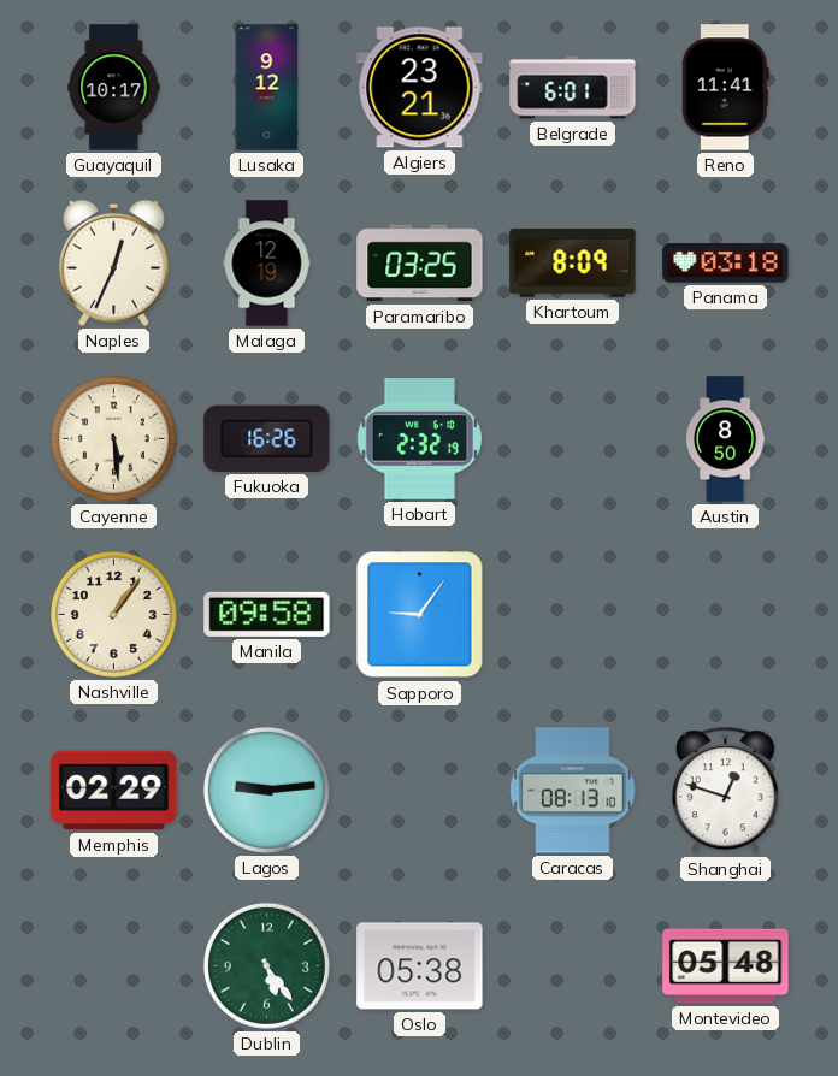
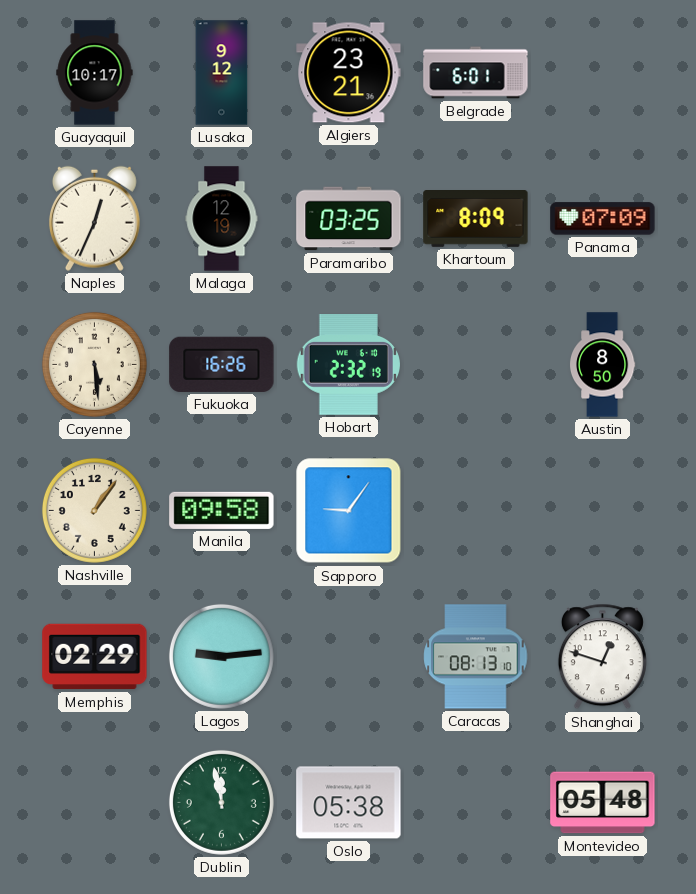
Reno: 11:41 -> none
Panama: 03:18 -> 07:09
Dublin: 5:24 -> 11:58
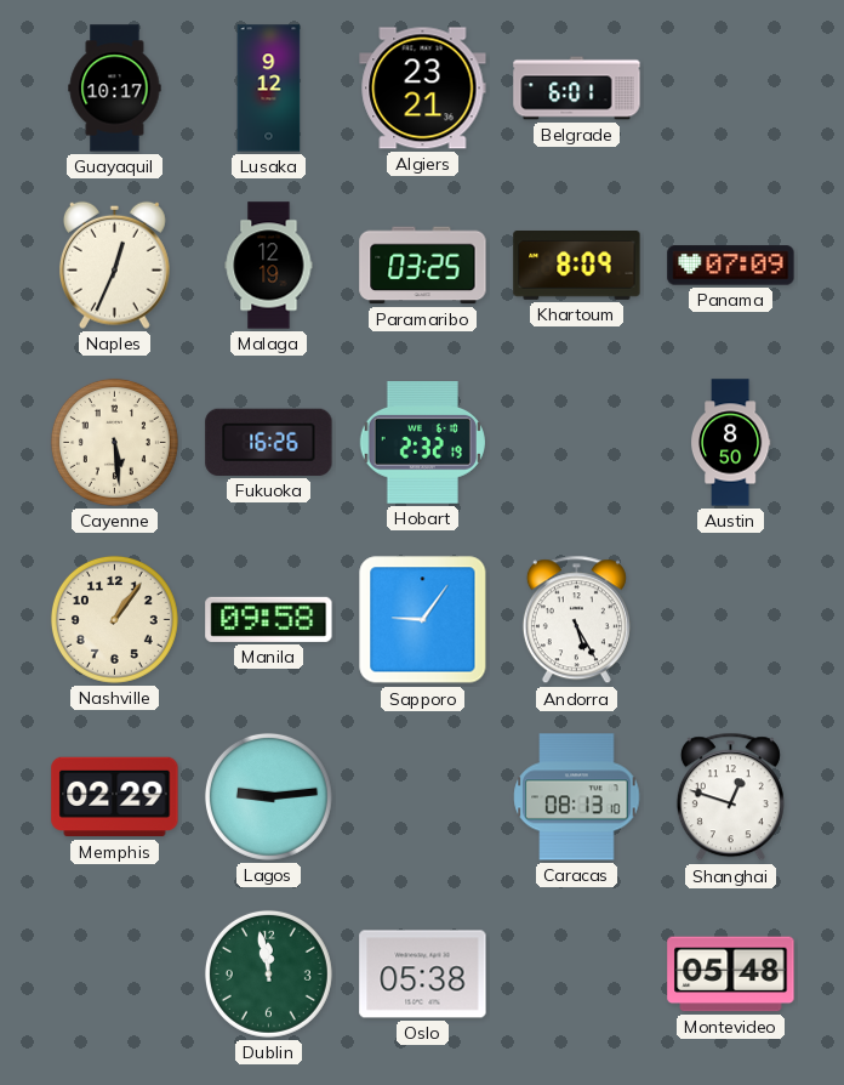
Andorra: none -> 5:25
